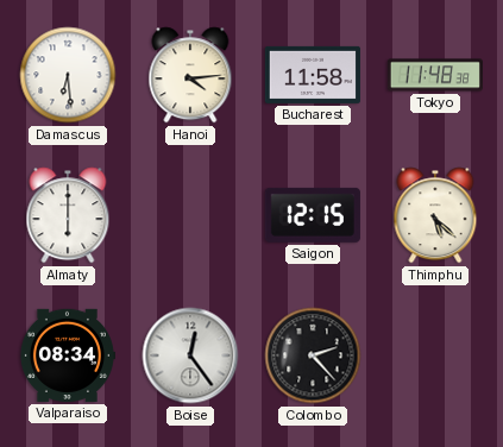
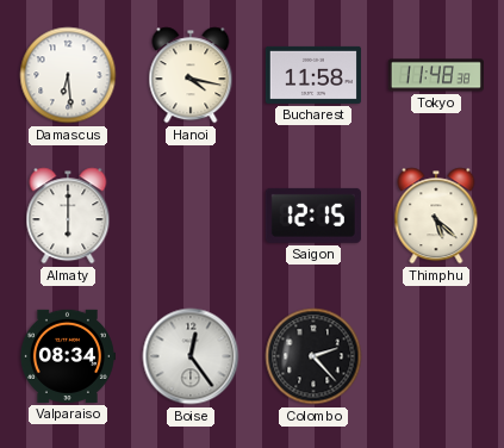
Hanoi: 4:14 -> 4:17
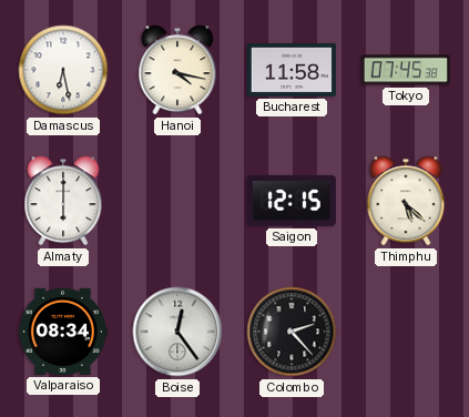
Damascus: 6:29 -> 6:28
Tokyo: 11:48 -> 07:45
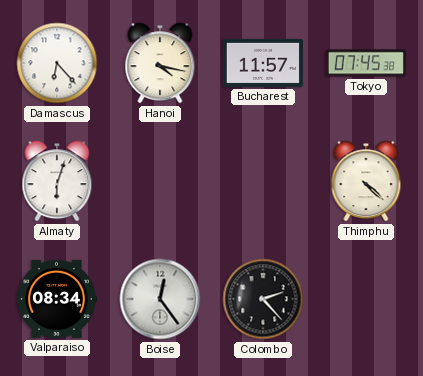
Damascus: 6:28 -> 6:23
Bucharest: 11:58 -> 11:57
Almaty: 6:00 -> 6:03
Saigon: 12:15 -> none
Thimphu: 5:22 -> 4:22
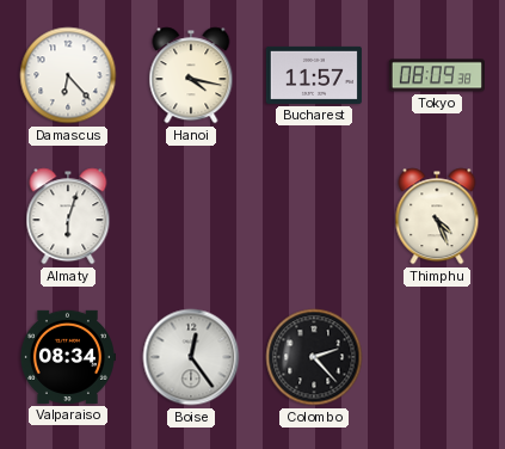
Tokyo: 07:45 -> 08:09
Thimphu: 4:22 -> 4:26
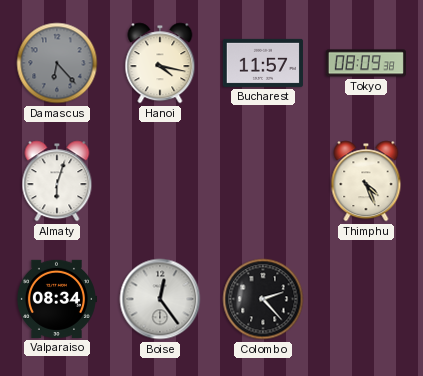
Damascus dial: white -> grey
